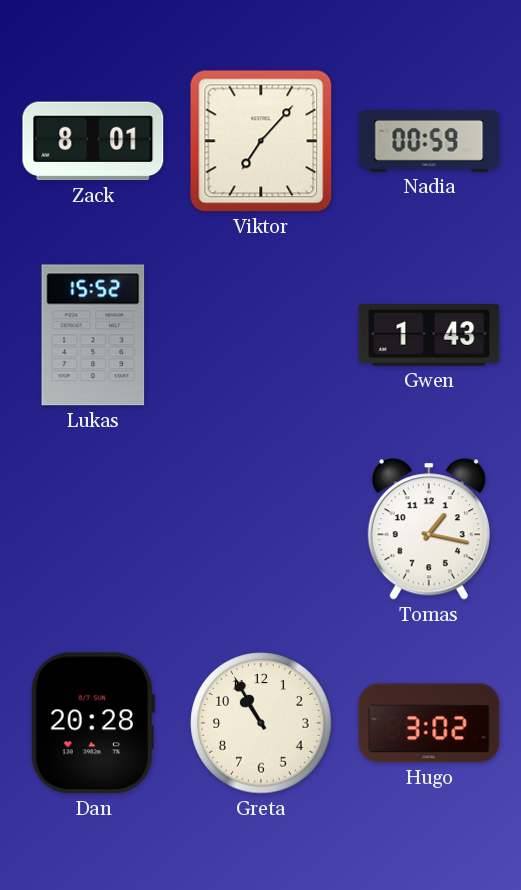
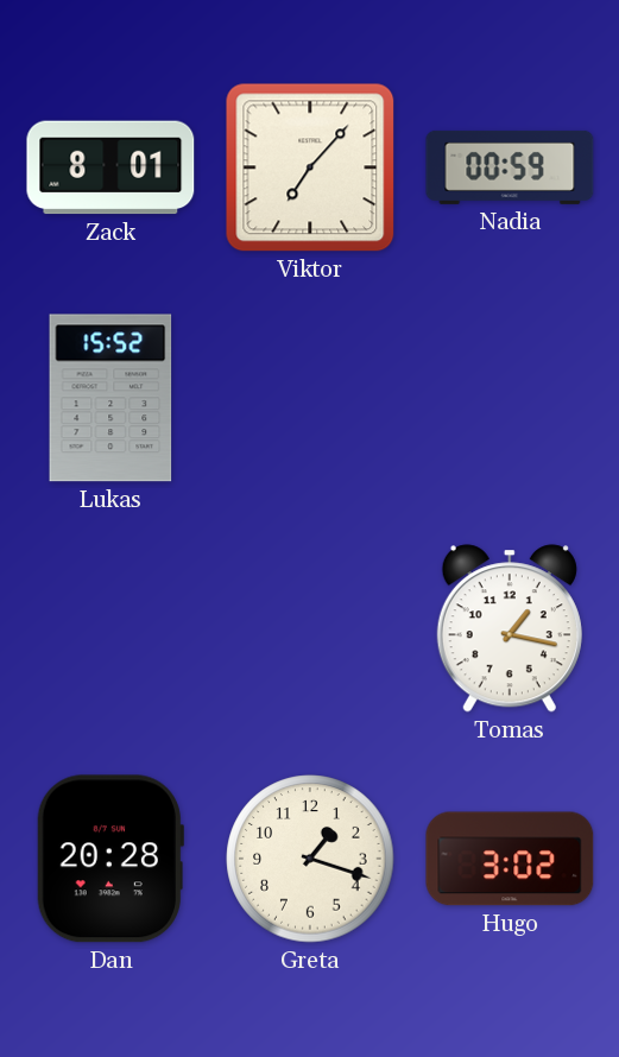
Gwen: 1:43 -> none
Greta: 10:55 -> 1:18
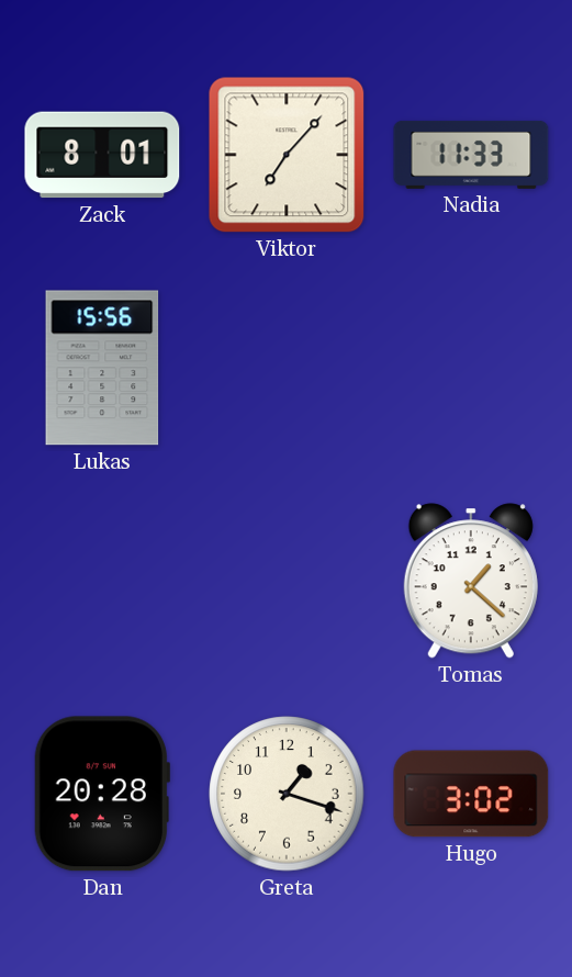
Nadia: 00:59 -> 11:33
Lukas: 15:52 -> 15:56
Tomas: 1:17 -> 1:22
